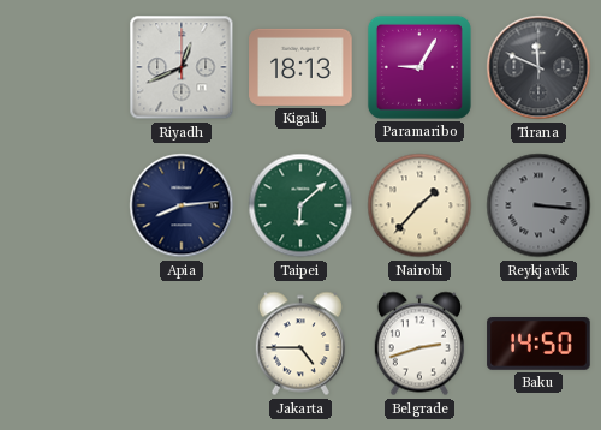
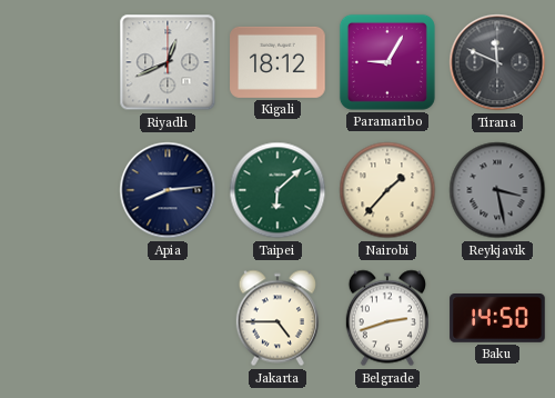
Kigali: 18:13 -> 18:12
Reykjavik: 3:16 -> 3:28
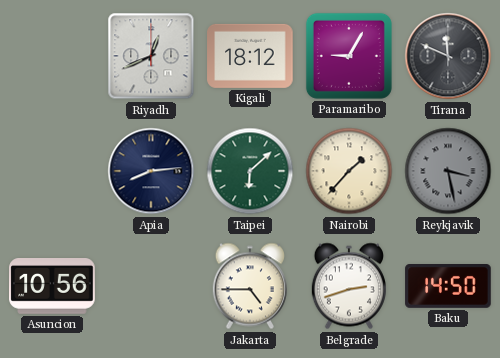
Asuncion: none -> 10:56
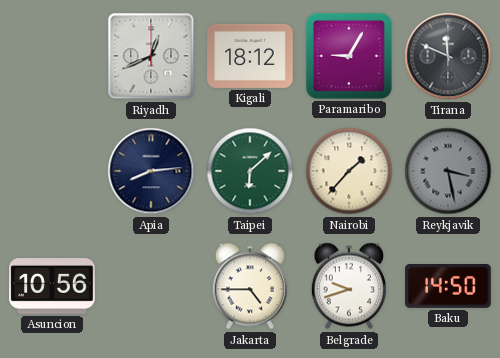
Belgrade: 2:42 -> 9:42
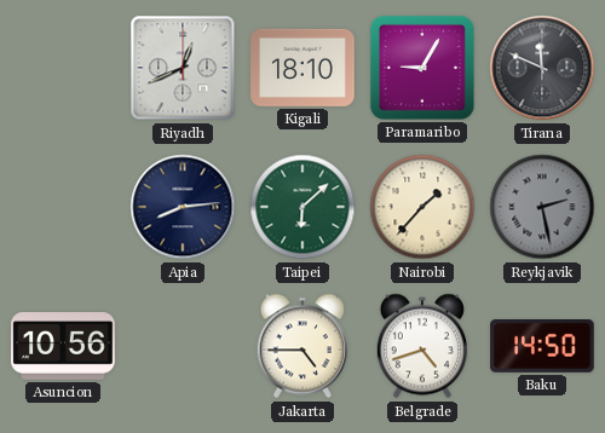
Kigali: 18:12 -> 18:10
Reykjavik: 3:28 -> 2:28
Belgrade: 9:42 -> 4:42
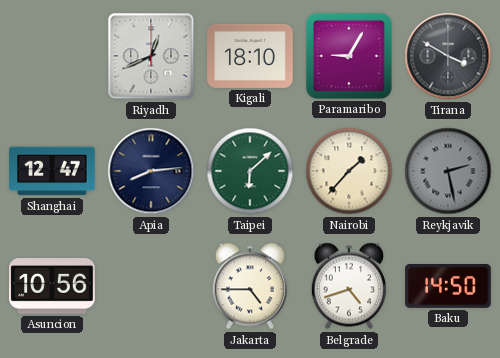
Tirana: 11:49 -> 3:50
Shanghai: none -> 12:47
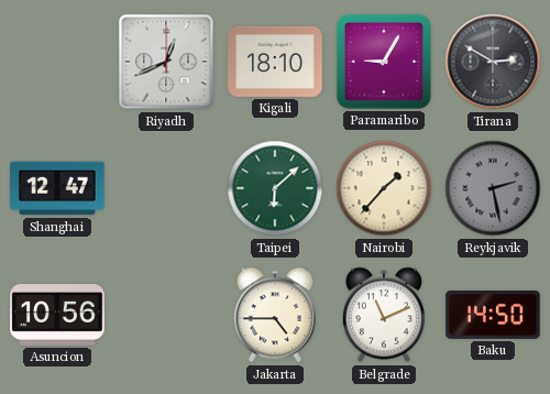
Tirana: 3:50 -> 2:50
Apia: 8:14 -> none
Belgrade: 4:42 -> 11:11
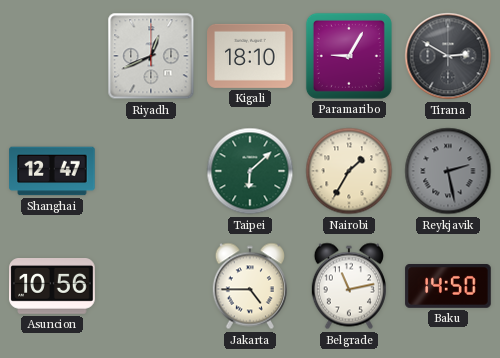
Nairobi: 1:37 -> 1:35
Belgrade: 11:11 -> 11:13
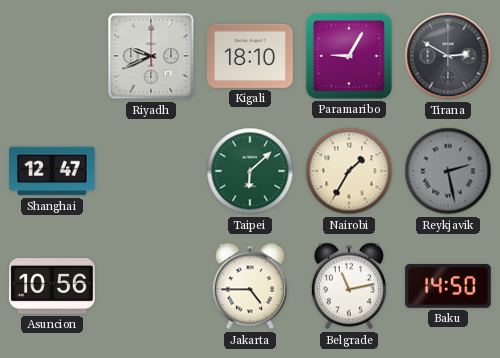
Riyadh: 12:41 -> 9:41
